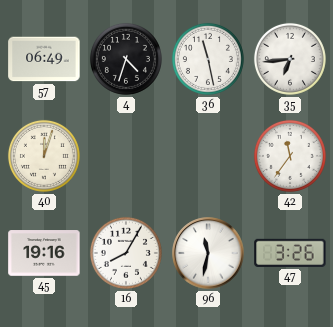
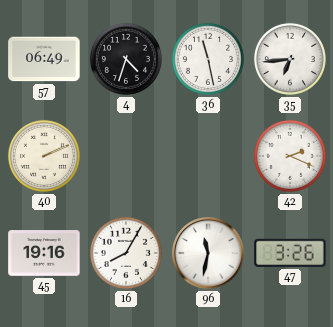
40: 12:03 -> 2:11
42: 11:36 -> 2:19
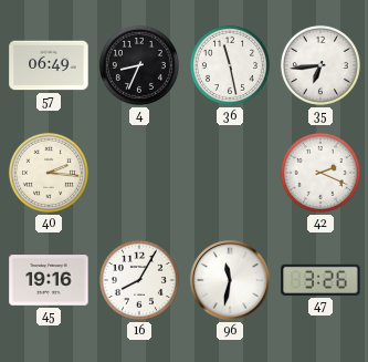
4: 4:33 -> 8:34
40: 2:11 -> 2:16
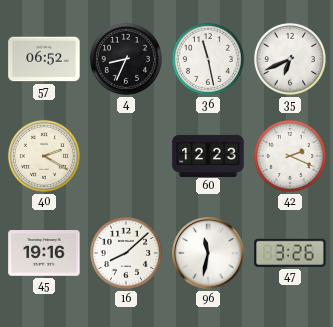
57: 06:49 -> 06:52
35: 6:44 -> 6:41
40: 2:16 -> 2:20
60: none -> 12:23
16: 8:05 -> 8:08
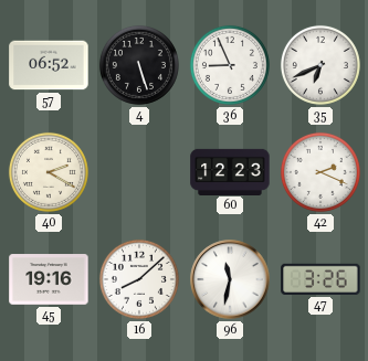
4: 8:34 -> 5:27
36: 11:28 -> 8:56
